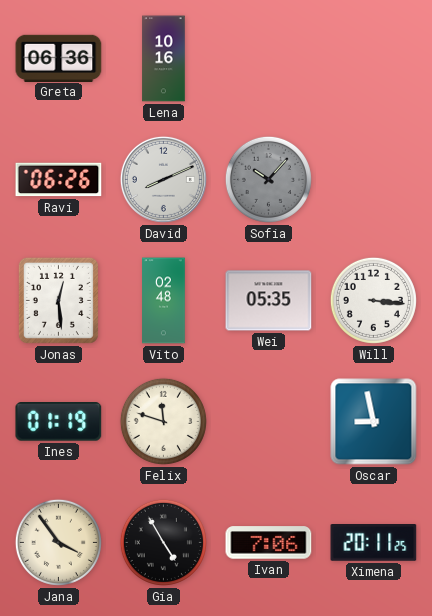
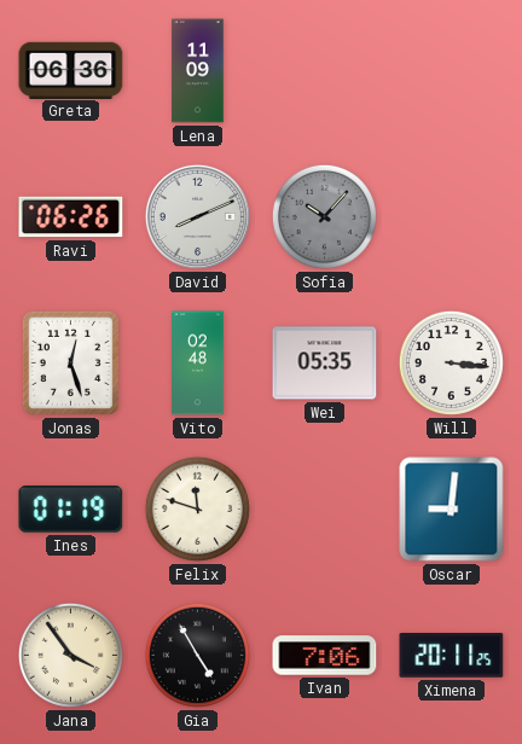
Lena: 10:16 -> 11:09
Jonas: 12:29 -> 12:27
Oscar: 8:58 -> 9:01
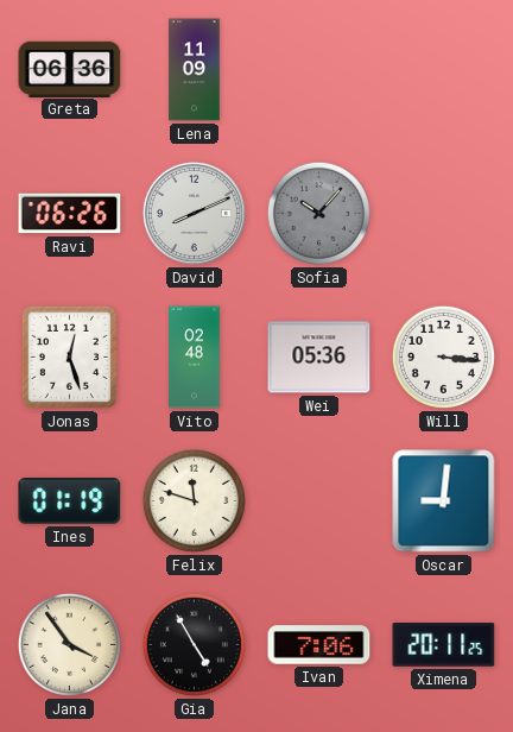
Wei: 05:35 -> 05:36
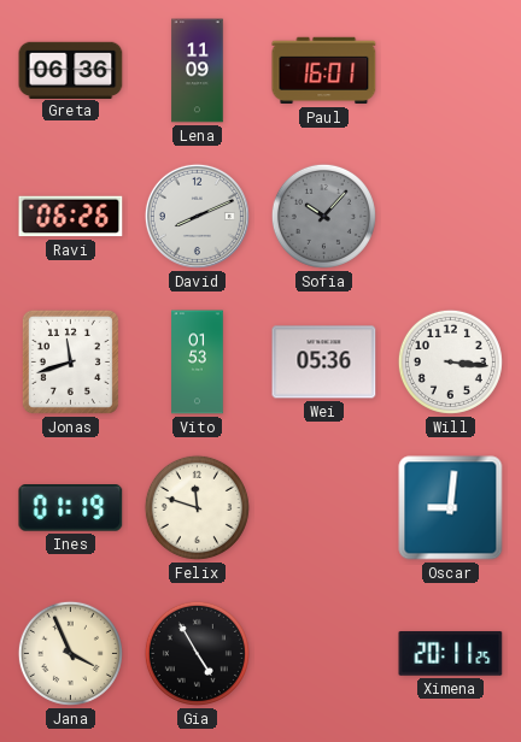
Paul: none -> 16:01
Jonas: 12:27 -> 11:42
Vito: 02:48 -> 01:53
Jana: 3:54 -> 3:56
Ivan: 7:06 -> none
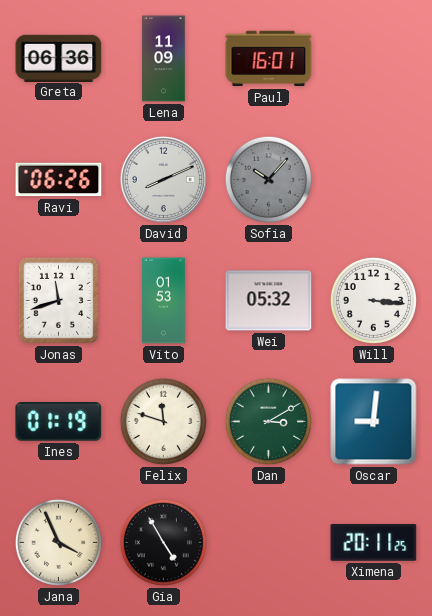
Wei: 05:36 -> 05:32
Dan: none -> 3:10
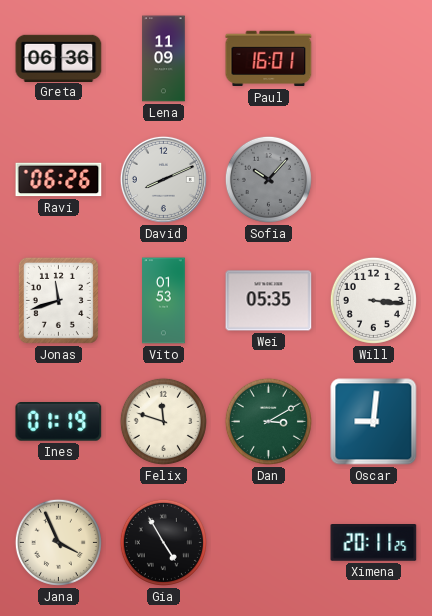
Wei: 05:32 -> 05:35
